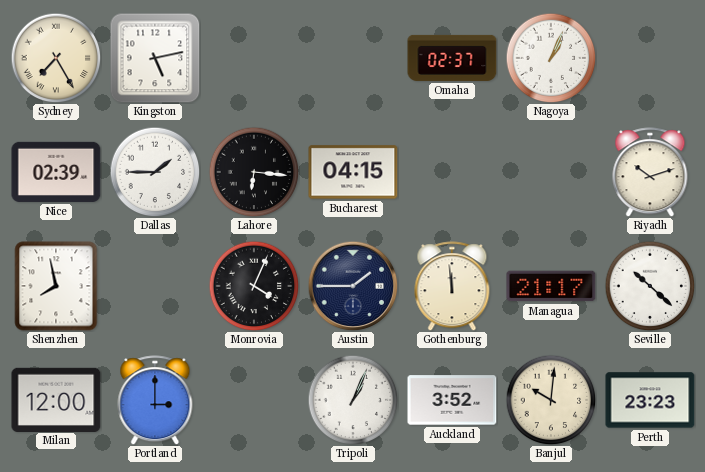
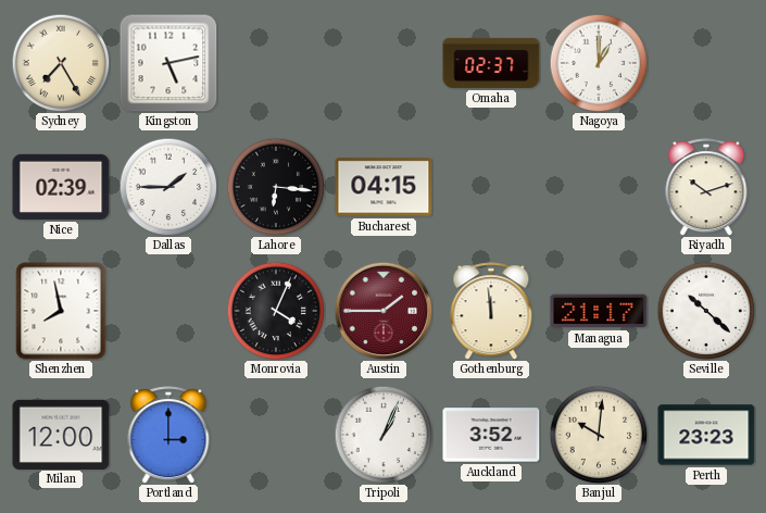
Nagoya: 1:04 -> 1:00
Austin dial: navy -> burgundy
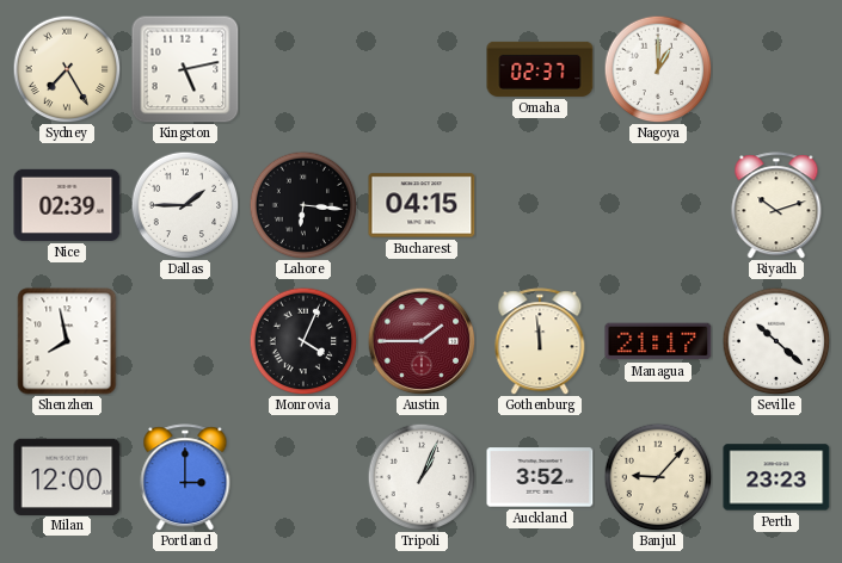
Banjul: 10:01 -> 9:07
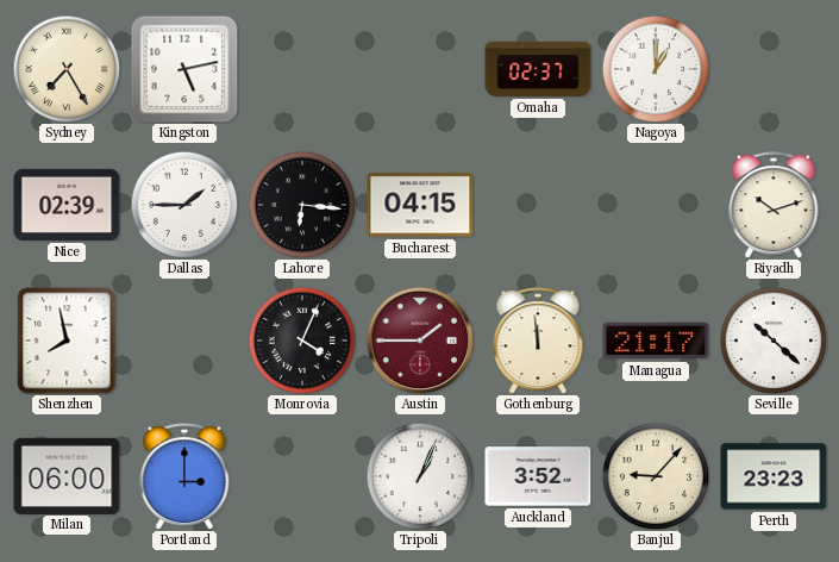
Milan: 12:00 -> 06:00
